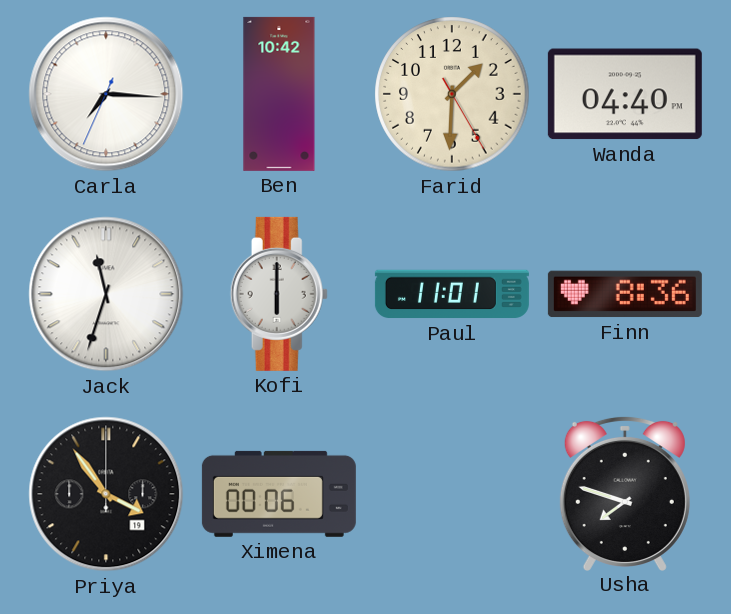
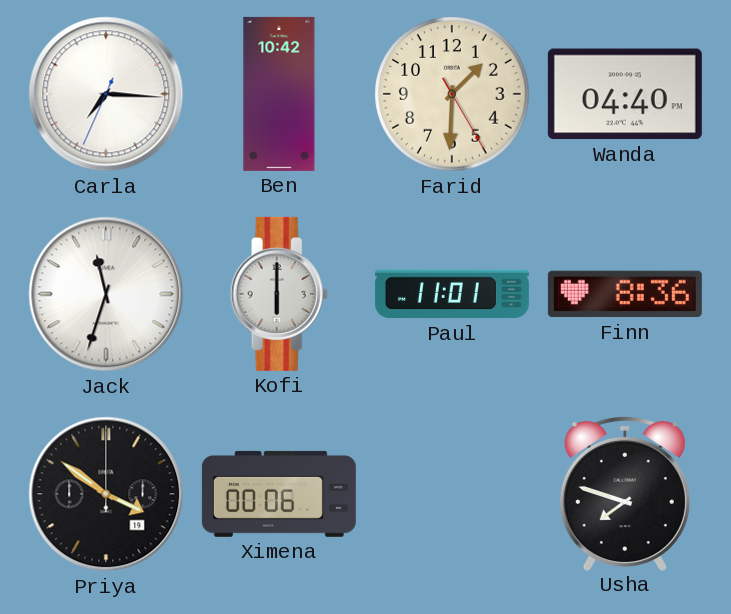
Priya: 3:54 -> 3:51
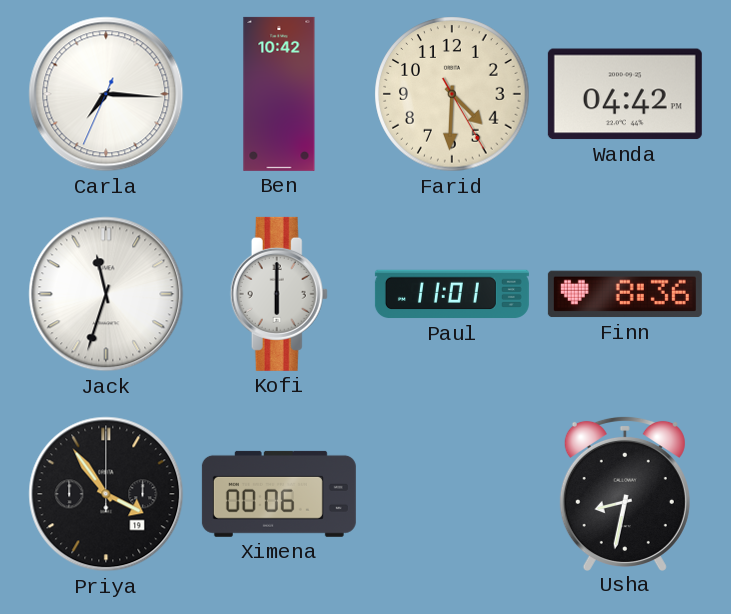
Farid: 1:30 -> 4:30
Wanda: 04:40 -> 04:42
Priya: 3:51 -> 3:54
Usha: 7:48 -> 8:32
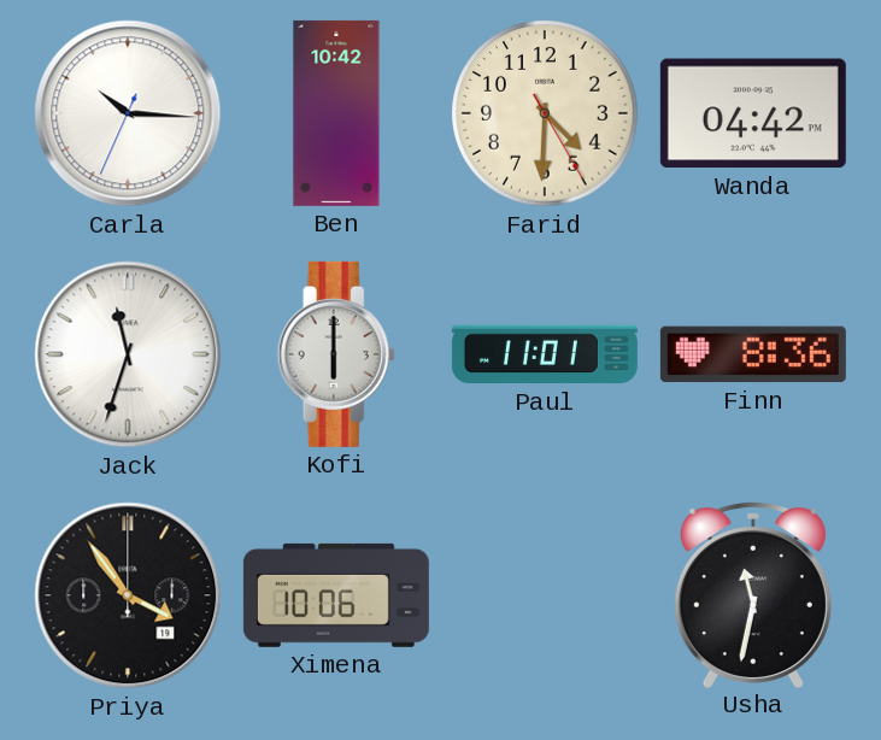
Carla: 7:15 -> 10:15
Ximena: 00:06 -> 10:06
Usha: 8:32 -> 11:32
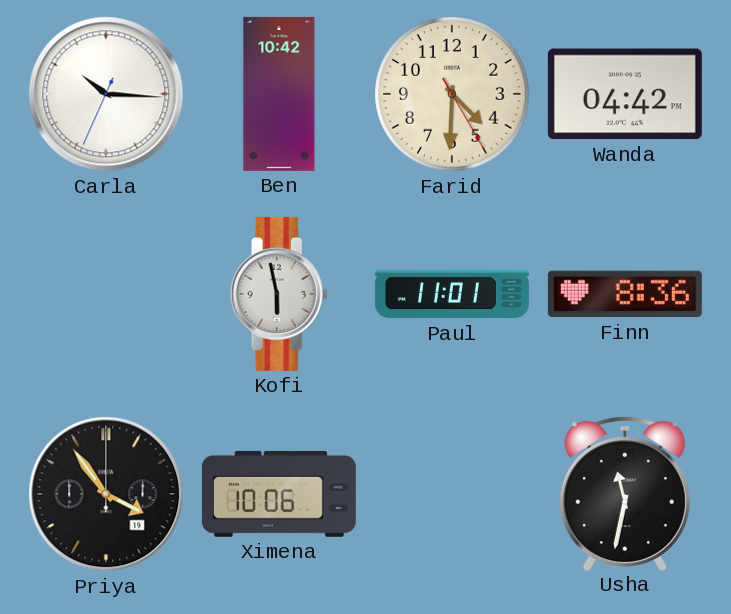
Jack: 11:33 -> none
Kofi: 6:00 -> 5:58
